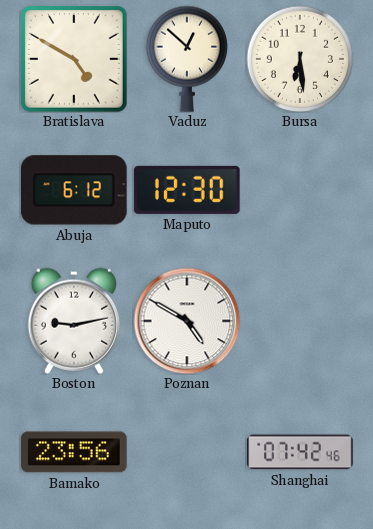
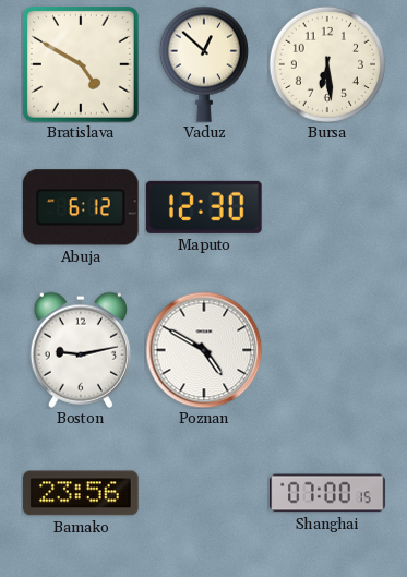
Shanghai: 07:42 -> 07:00
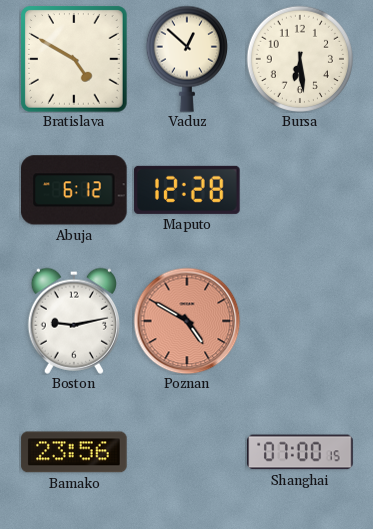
Maputo: 12:30 -> 12:28
Poznan dial: white -> salmon
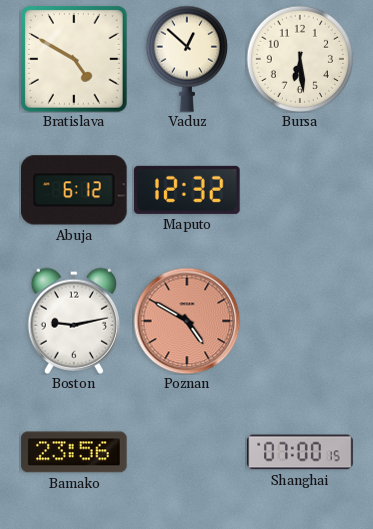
Maputo: 12:28 -> 12:32
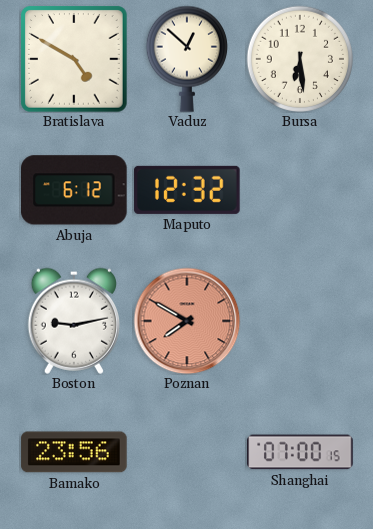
Poznan: 4:50 -> 7:50
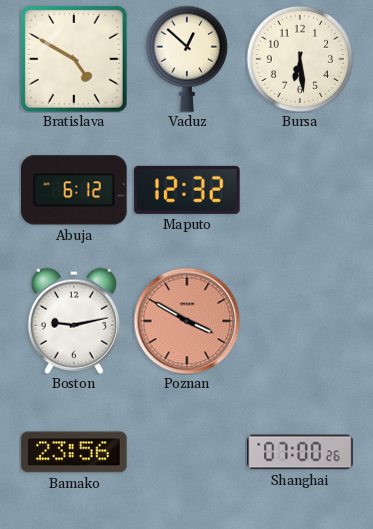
Poznan: 7:50 -> 3:50
Shanghai: 07:00:15 -> 07:00:26
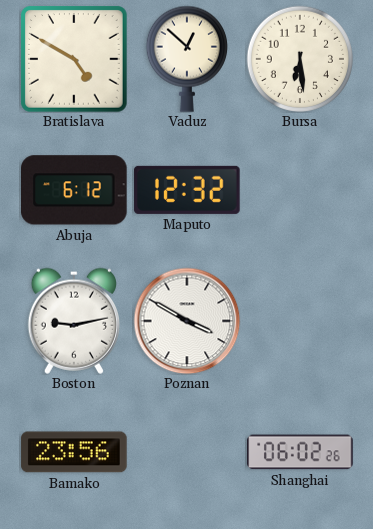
Poznan dial: salmon -> white
Shanghai: 07:00 -> 06:02
